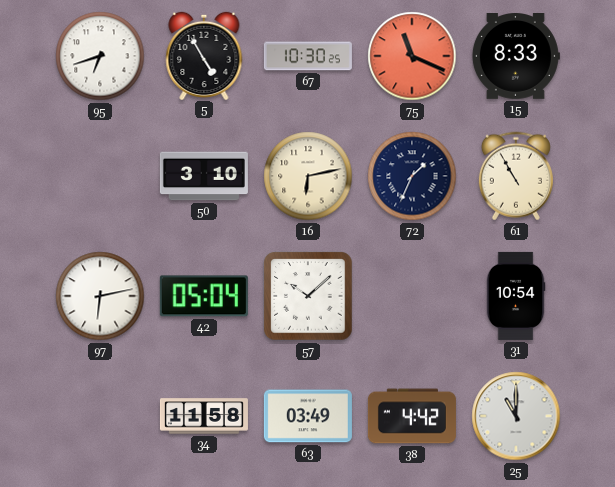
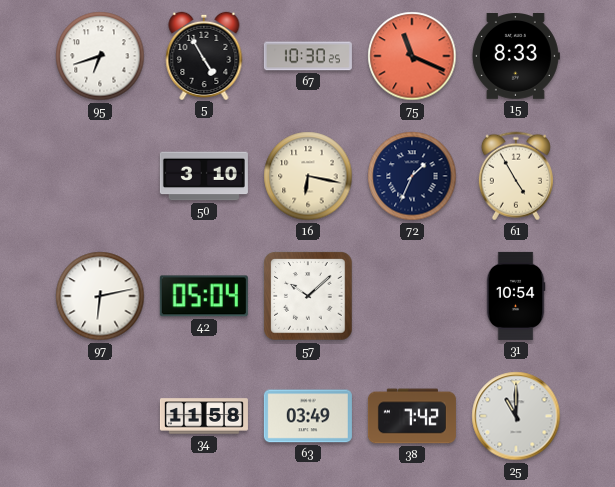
16: 6:13 -> 6:17
61: 10:55 -> 4:55
38: 4:42 -> 7:42
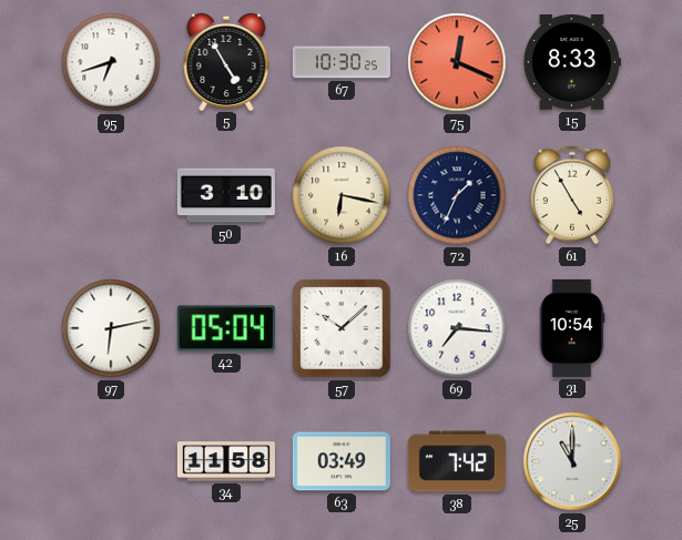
75: 11:19 -> 12:19
69: none -> 7:16
